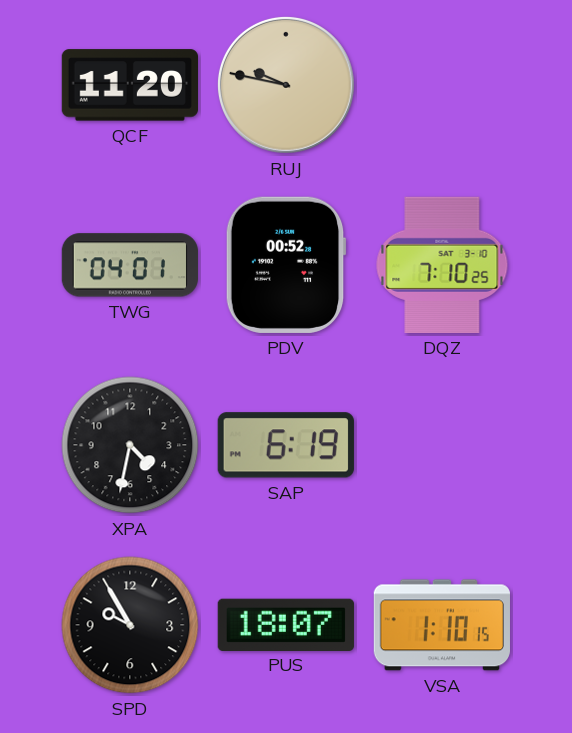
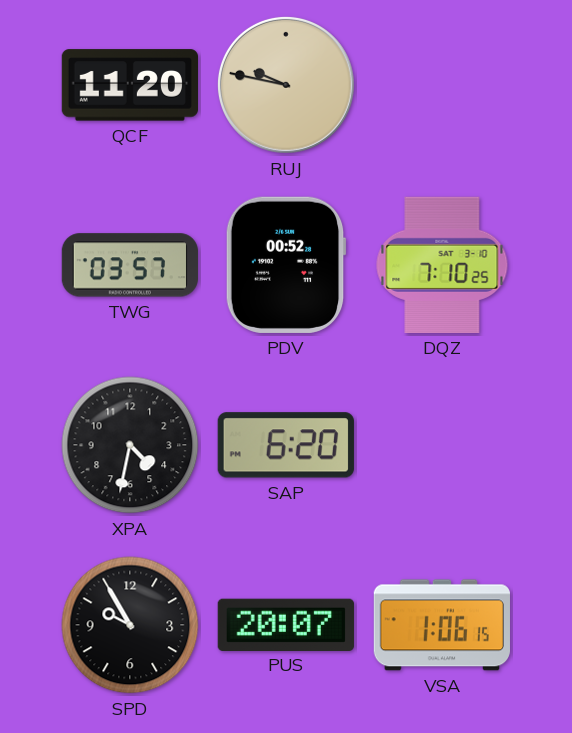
TWG: 04:01 -> 03:57
SAP: 6:19 -> 6:20
PUS: 18:07 -> 20:07
VSA: 1:10 -> 1:06
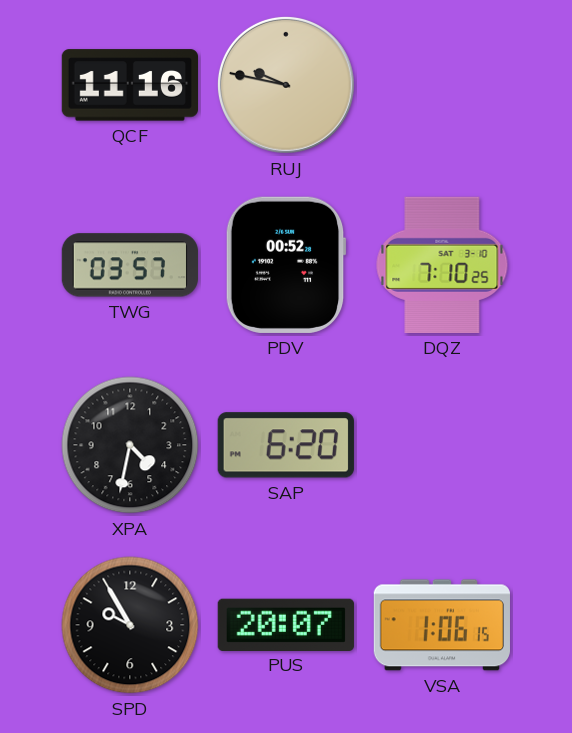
QCF: 11:20 -> 11:16
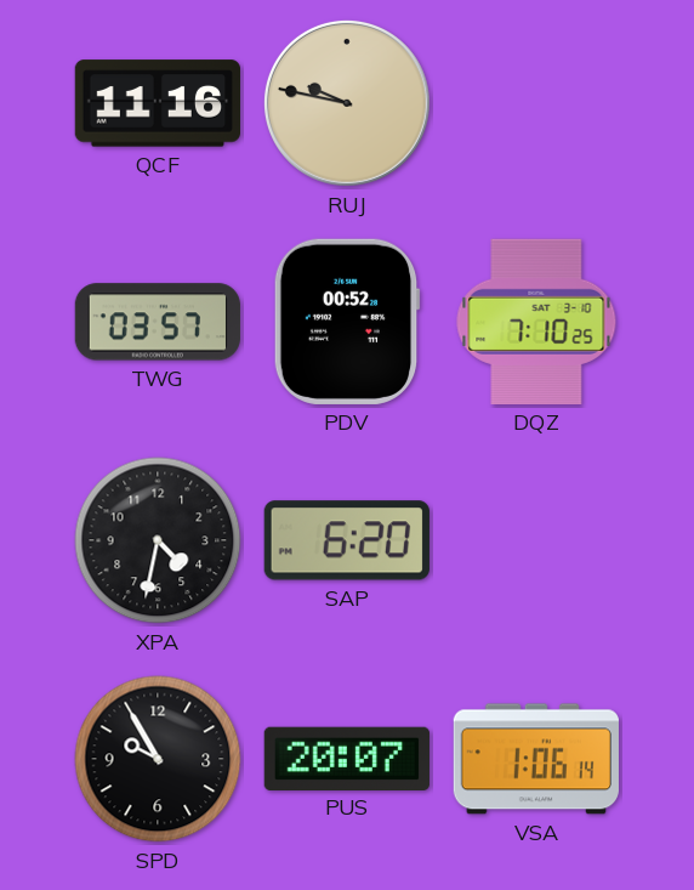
VSA: 1:06:15 -> 1:06:14
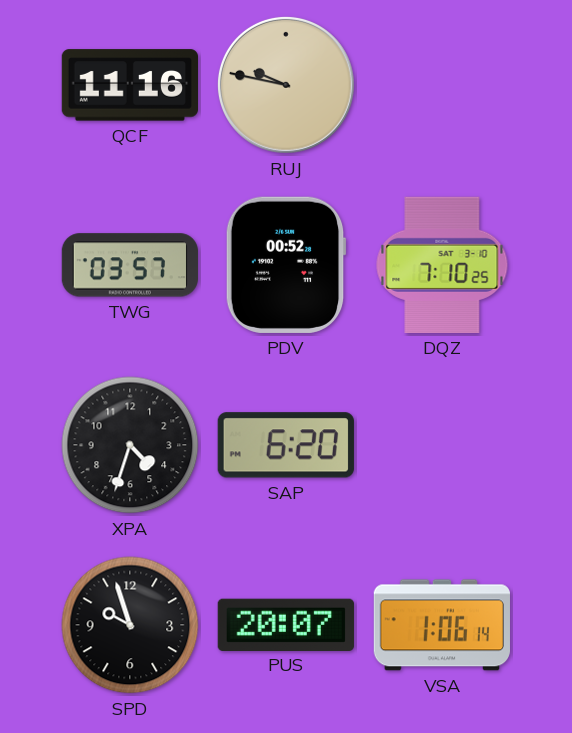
XPA: 4:32 -> 4:33
SPD: 9:55 -> 9:57
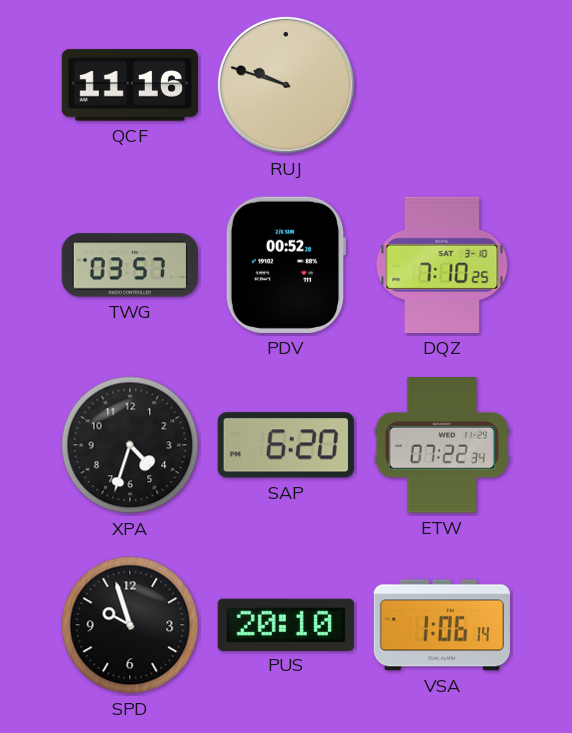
RUJ: 9:47 -> 9:48
ETW: none -> 07:22
PUS: 20:07 -> 20:10
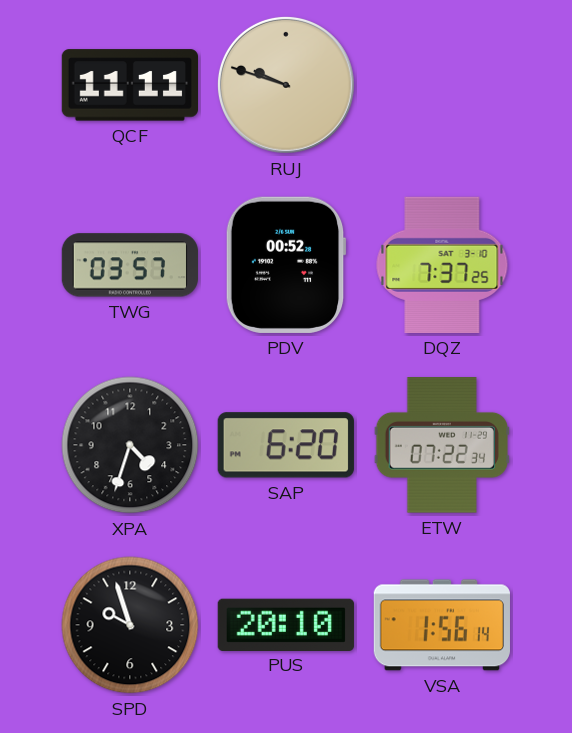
QCF: 11:16 -> 11:11
DQZ: 7:10 -> 7:37
VSA: 1:06 -> 1:56
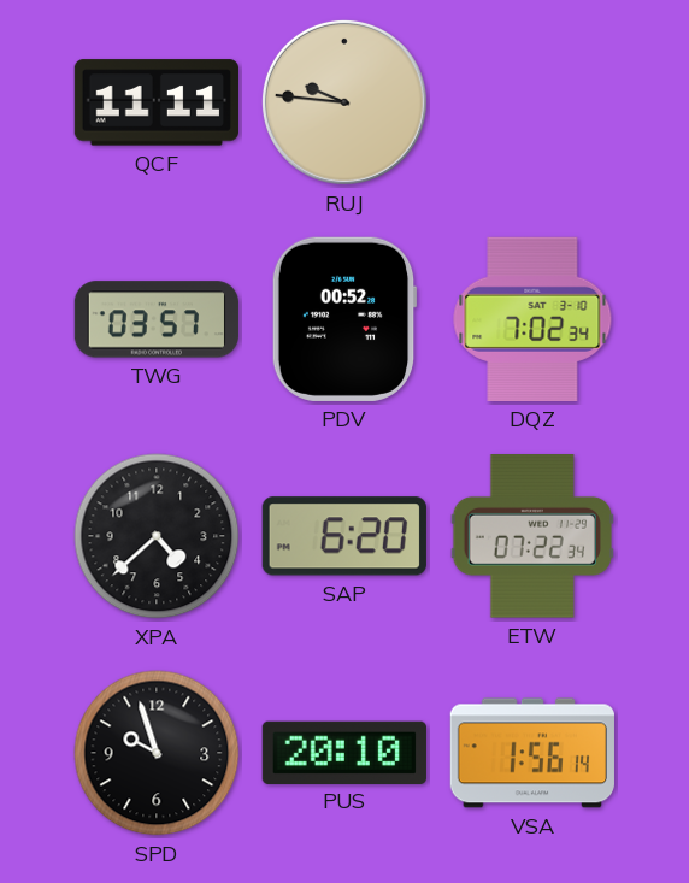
RUJ: 9:48 -> 9:46
DQZ: 7:37 -> 7:02
XPA: 4:33 -> 4:38
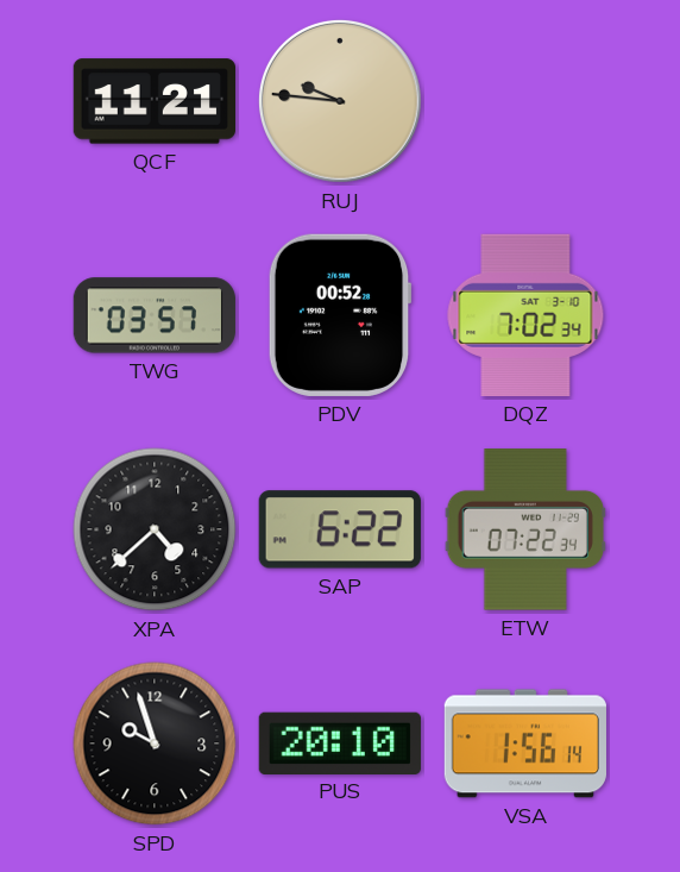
QCF: 11:11 -> 11:21
SAP: 6:20 -> 6:22
